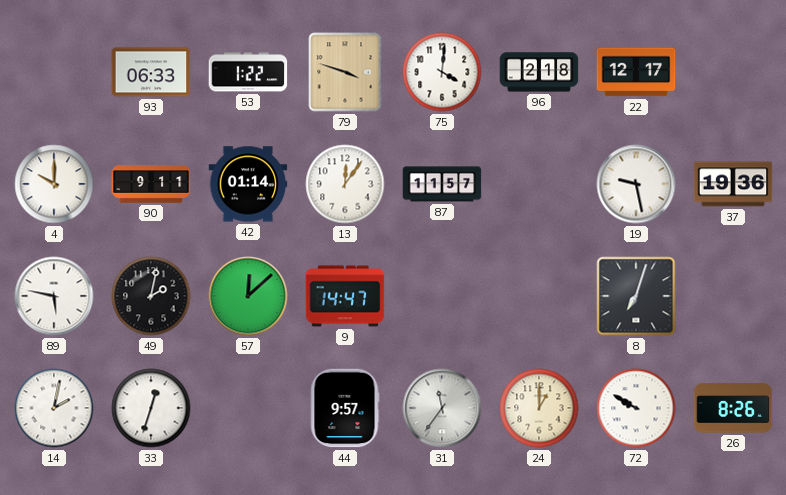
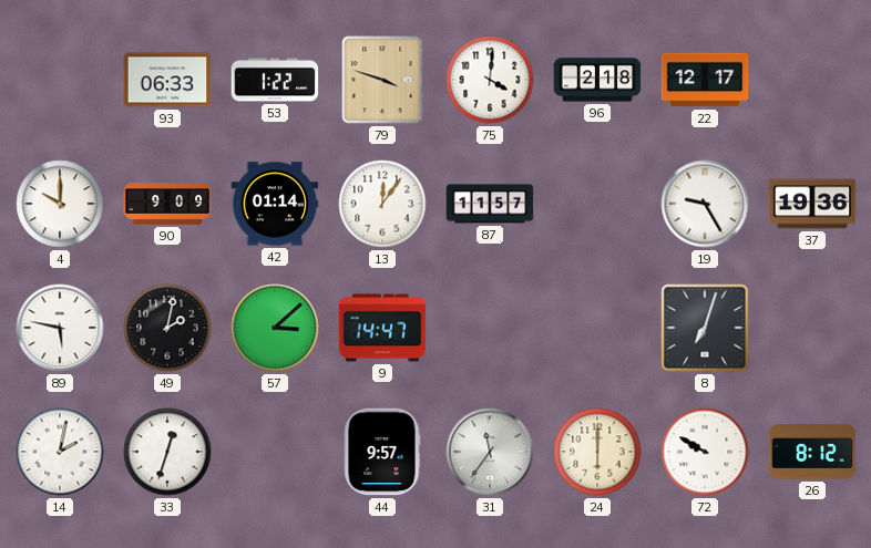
90: 9:11 -> 9:09
19: 9:28 -> 9:25
57: 12:08 -> 3:08
24: 1:00 -> 6:00
26: 8:26 -> 8:12
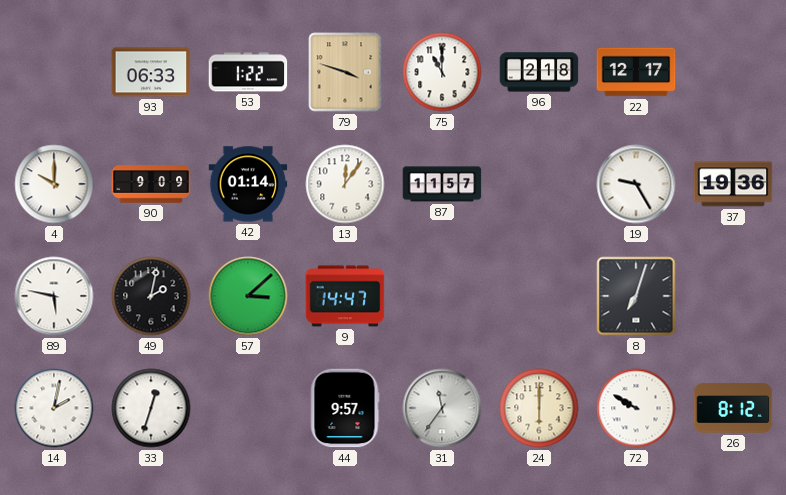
75: 4:01 -> 11:00
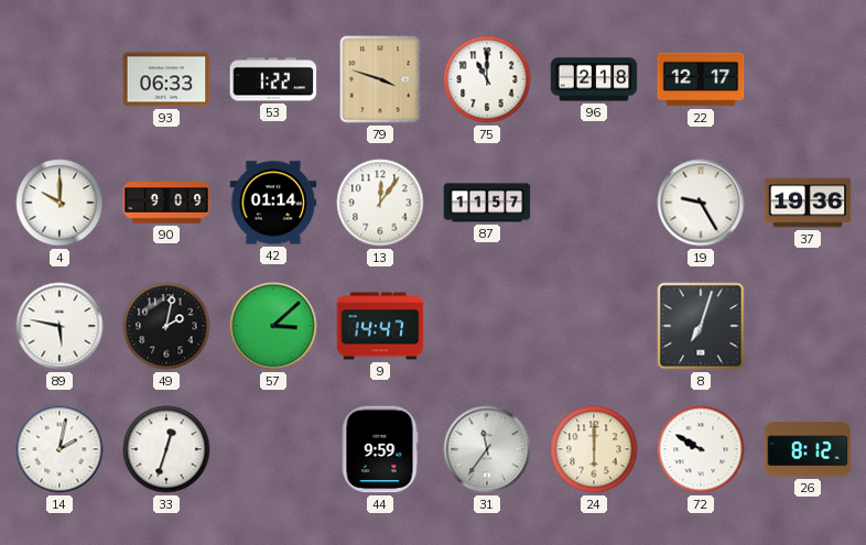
44: 9:57 -> 9:59
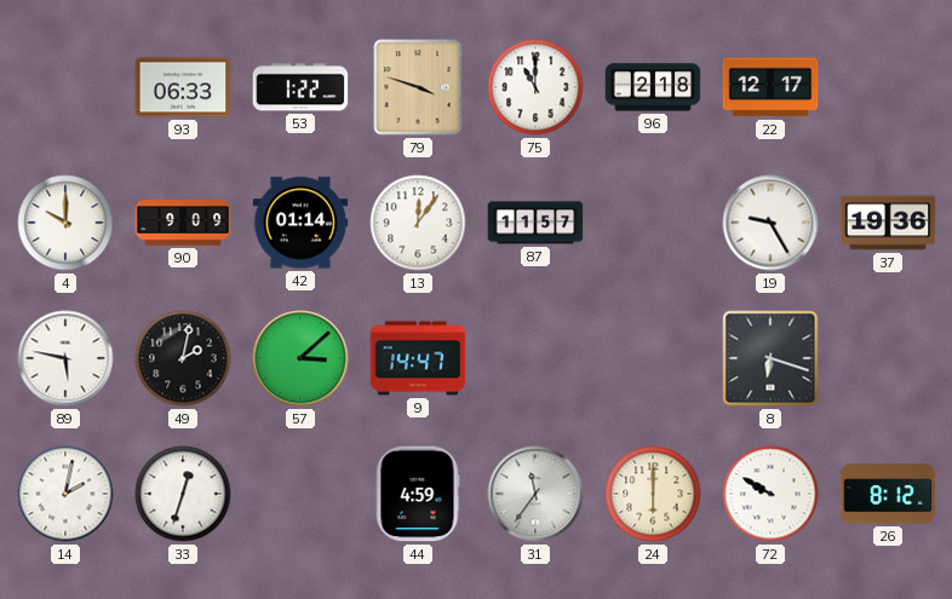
8: 7:03 -> 6:18
44: 9:59 -> 4:59
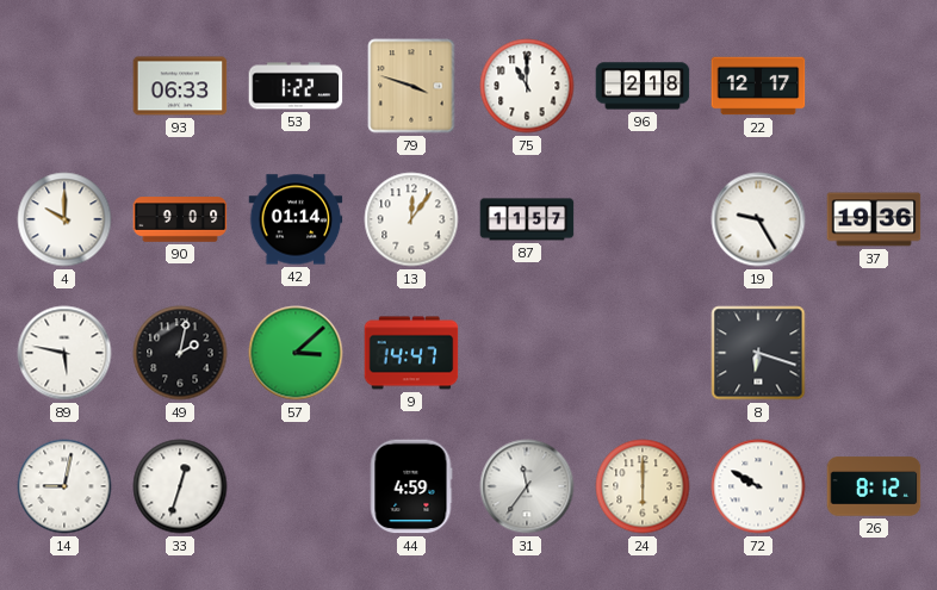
14: 2:02 -> 9:02
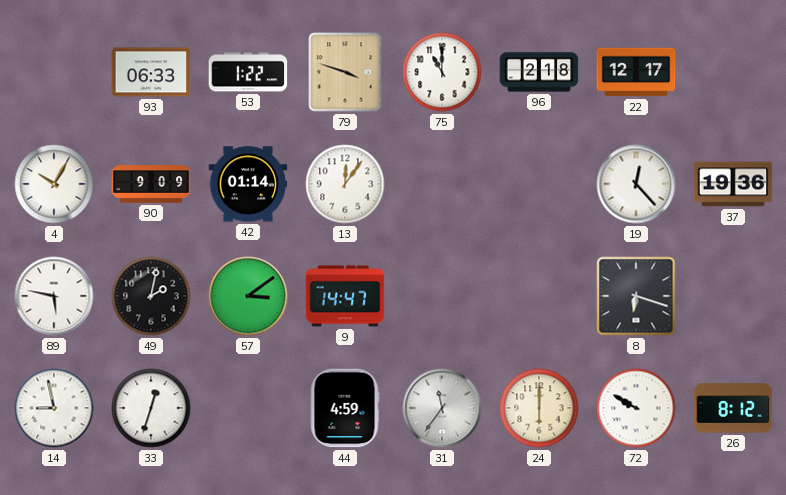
4: 10:00 -> 10:05
87: 11:57 -> none
19: 9:25 -> 12:23
57: 3:08 -> 3:09
14: 9:02 -> 8:58
